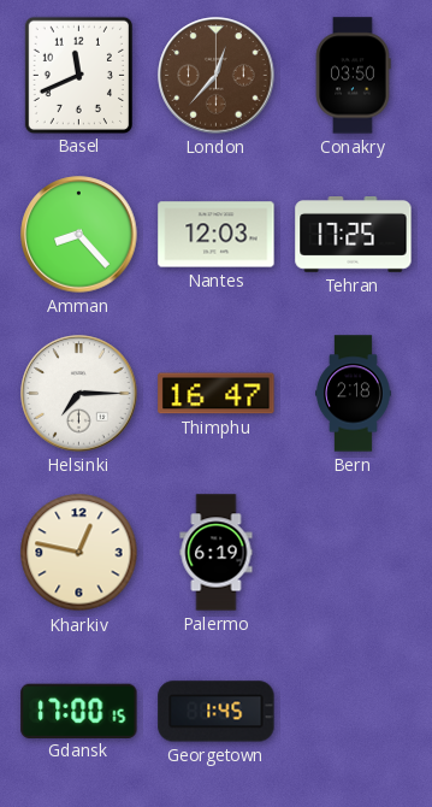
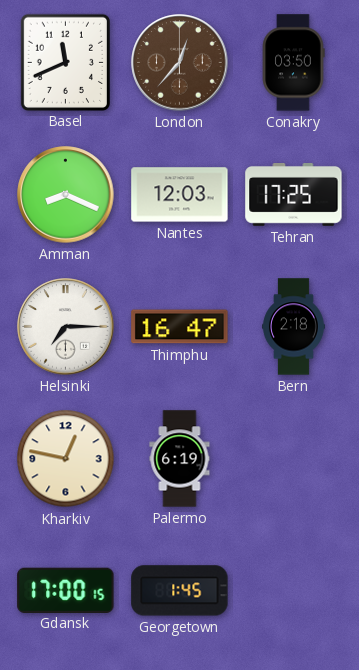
Amman: 8:23 -> 8:19
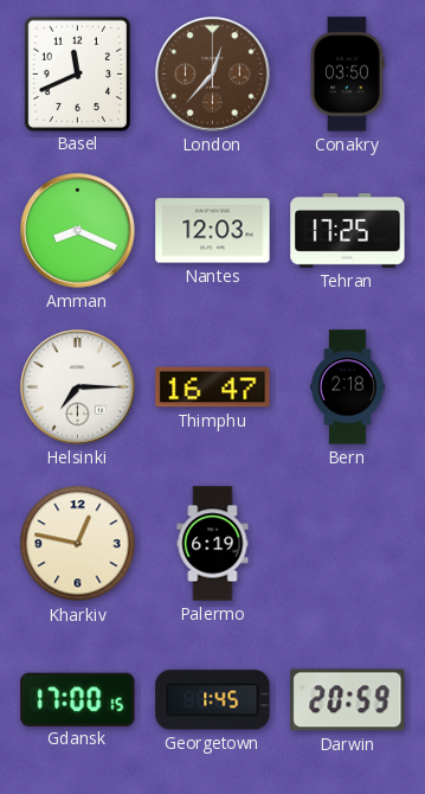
Darwin: none -> 20:59
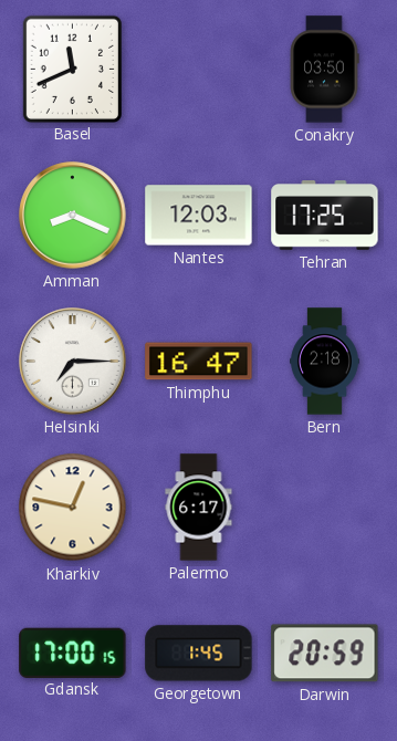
London: 12:37 -> none
Palermo: 6:19 -> 6:17
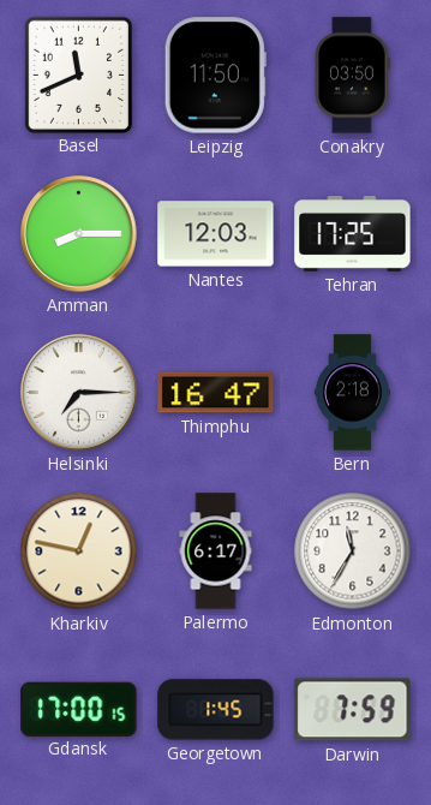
Leipzig: none -> 11:50
Amman: 8:19 -> 8:15
Edmonton: none -> 11:35
Darwin: 20:59 -> 7:59
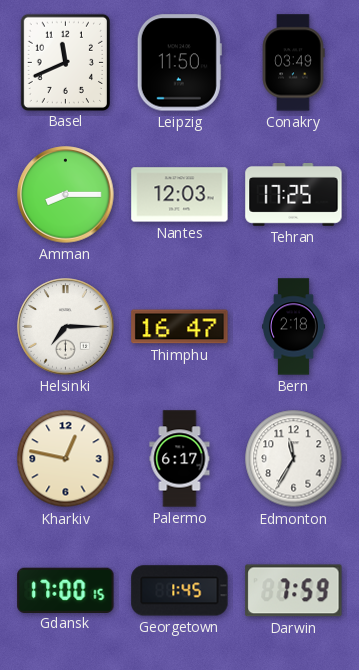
Conakry: 03:50 -> 03:49
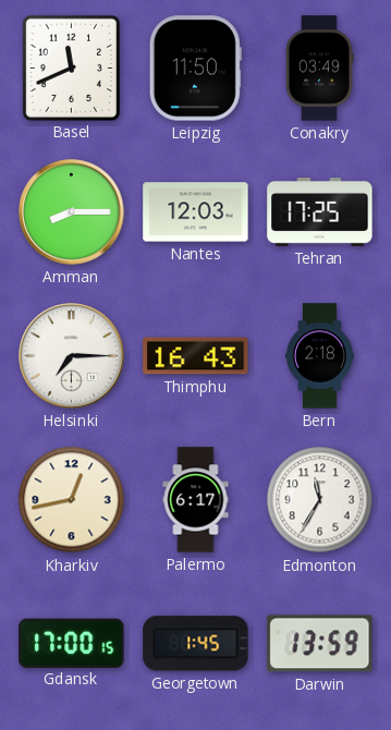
Thimphu: 16:47 -> 16:43
Kharkiv: 12:47 -> 12:43
Darwin: 7:59 -> 13:59
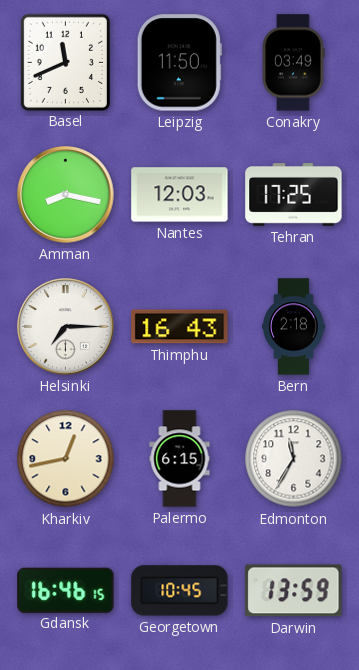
Amman: 8:15 -> 8:17
Palermo: 6:17 -> 6:15
Gdansk: 17:00 -> 16:46
Georgetown: 1:45 -> 10:45
